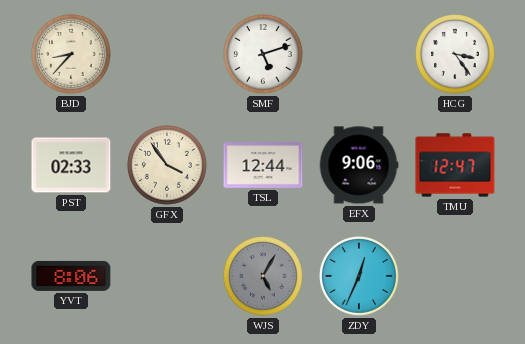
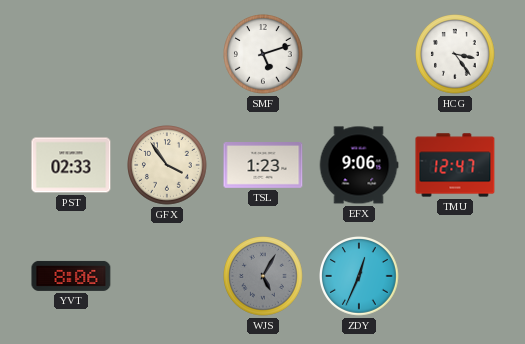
BJD: 8:37 -> none
TSL: 12:44 -> 1:23
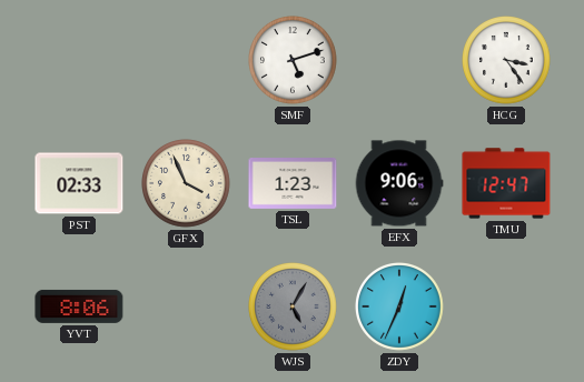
GFX: 3:54 -> 3:56
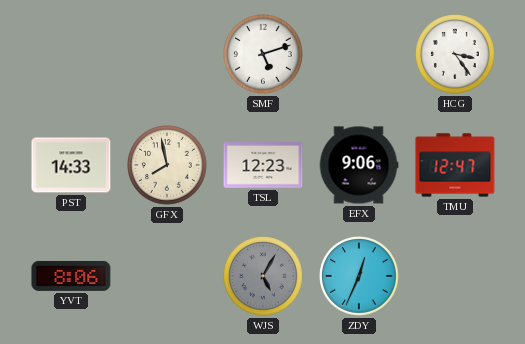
PST: 02:33 -> 14:33
GFX: 3:56 -> 7:58
TSL: 1:23 -> 12:23
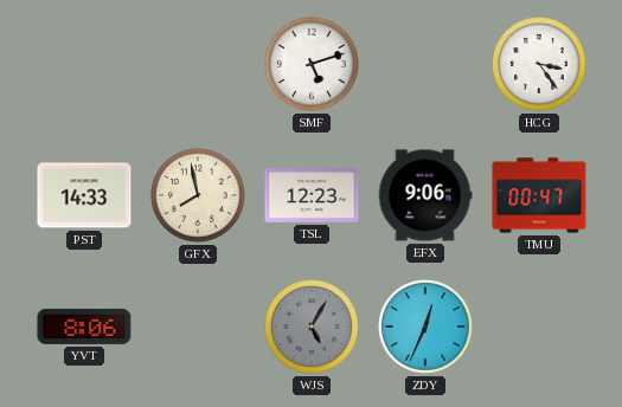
TMU: 12:47 -> 00:47
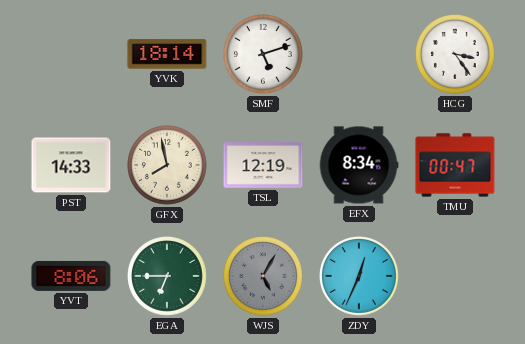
YVK: none -> 18:14
TSL: 12:23 -> 12:19
EFX: 9:06 -> 8:34
EGA: none -> 6:45
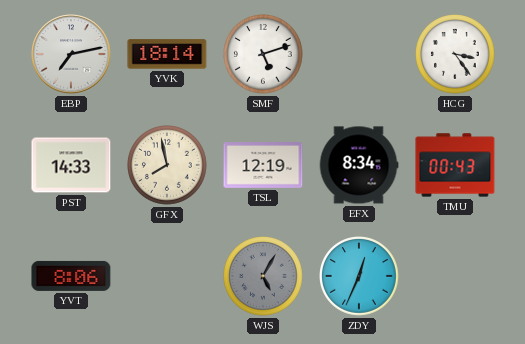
EBP: none -> 7:13
TMU: 00:47 -> 00:43
EGA: 6:45 -> none
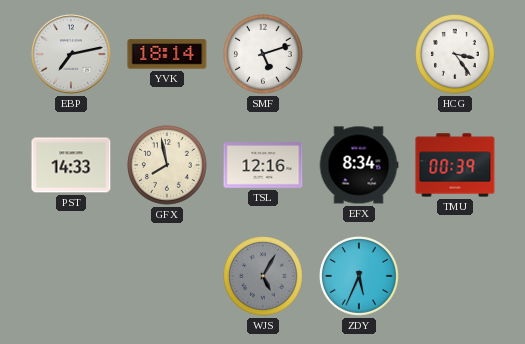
TSL: 12:19 -> 12:16
TMU: 00:43 -> 00:39
YVT: 8:06 -> none
ZDY: 12:34 -> 5:34
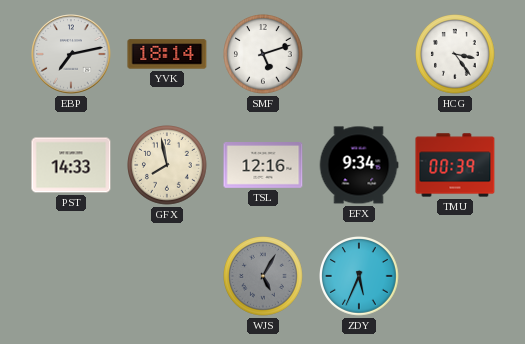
EFX: 8:34 -> 9:34
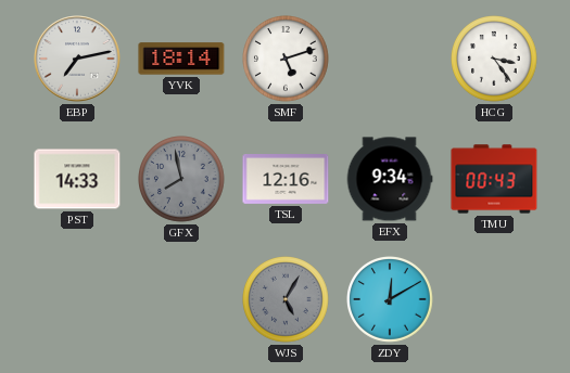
GFX dial: cream -> grey
TMU: 00:39 -> 00:43
ZDY: 5:34 -> 12:10
